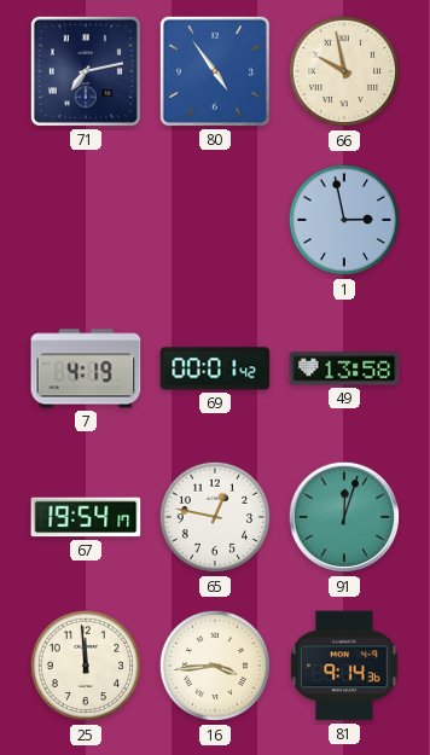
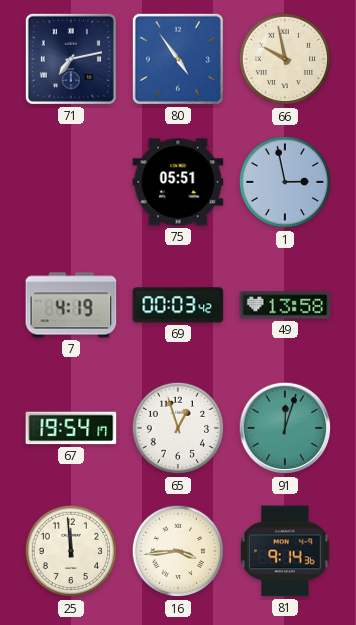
75: none -> 05:51
69: 00:01 -> 00:03
65: 12:47 -> 12:57
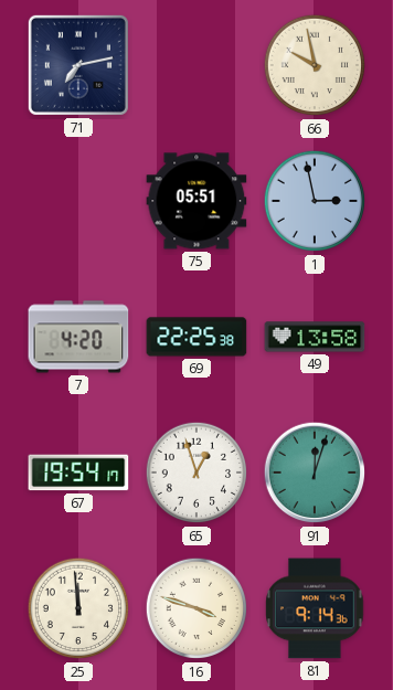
80: 4:54 -> none
7: 4:19 -> 4:20
69: 00:03 -> 22:25
16: 3:44 -> 3:48
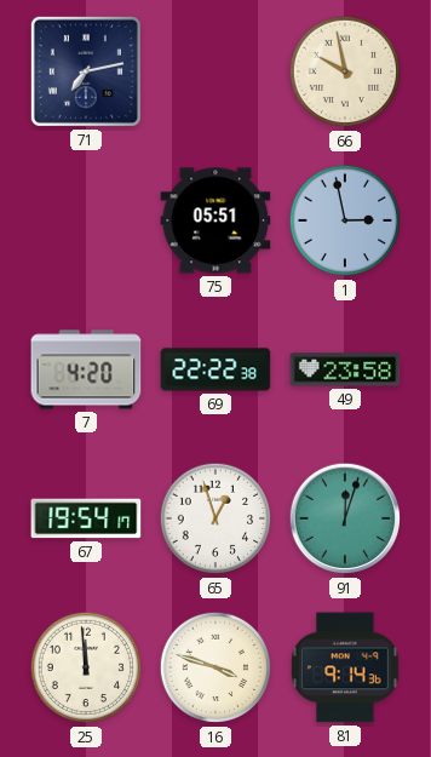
69: 22:25 -> 22:22
49: 13:58 -> 23:58
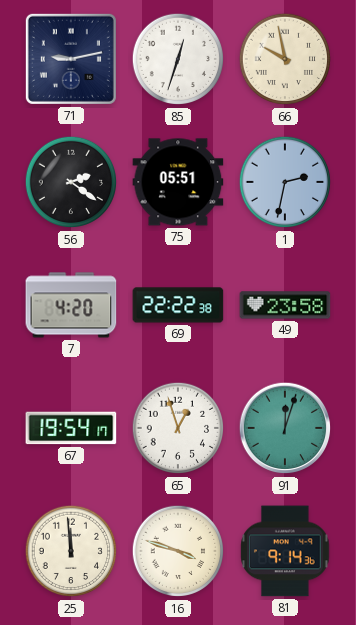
71: 7:13 -> 9:13
85: none -> 12:33
56: none -> 2:21
1: 2:58 -> 2:32
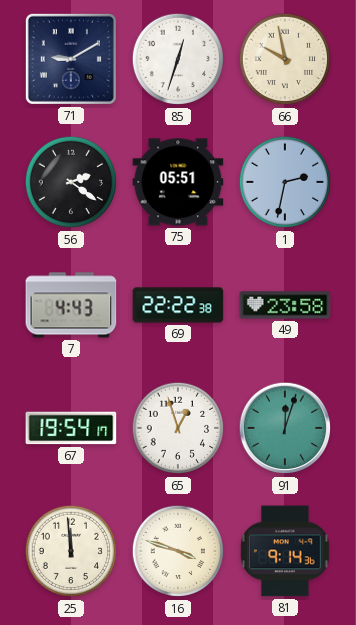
71: 9:13 -> 9:10
7: 4:20 -> 4:43
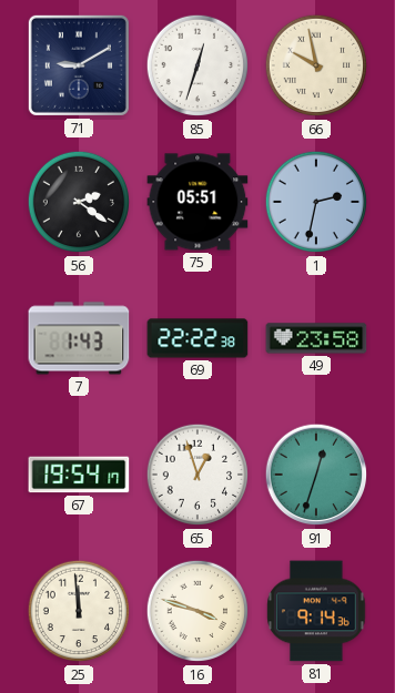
7: 4:43 -> 1:43
91: 12:03 -> 12:33
